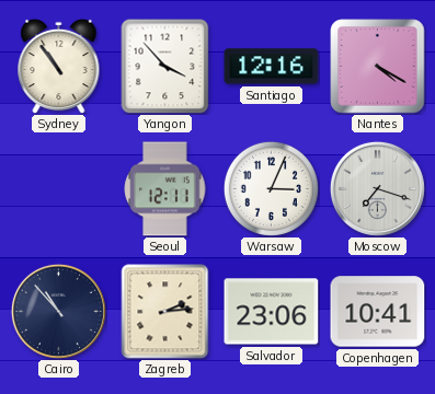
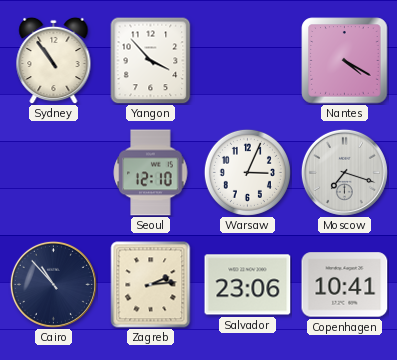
Santiago: 12:16 -> none
Seoul: 12:11 -> 12:10
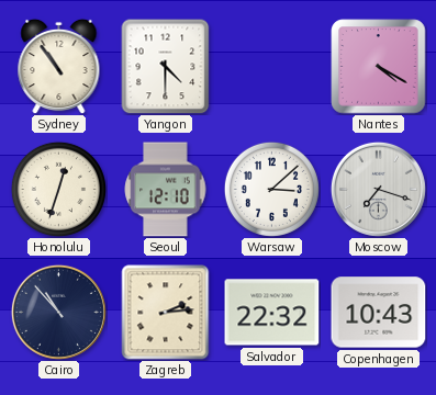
Yangon: 3:53 -> 4:30
Honolulu: none -> 12:33
Warsaw: 3:04 -> 3:08
Salvador: 23:06 -> 22:32
Copenhagen: 10:41 -> 10:43
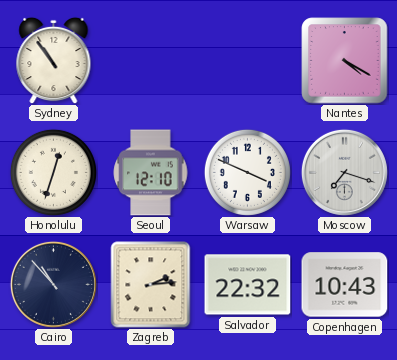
Yangon: 4:30 -> none
Warsaw: 3:08 -> 3:49
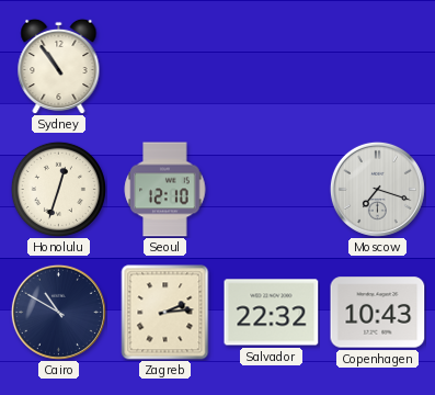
Nantes: 4:20 -> none
Warsaw: 3:49 -> none
Cairo: 10:53 -> 10:50
